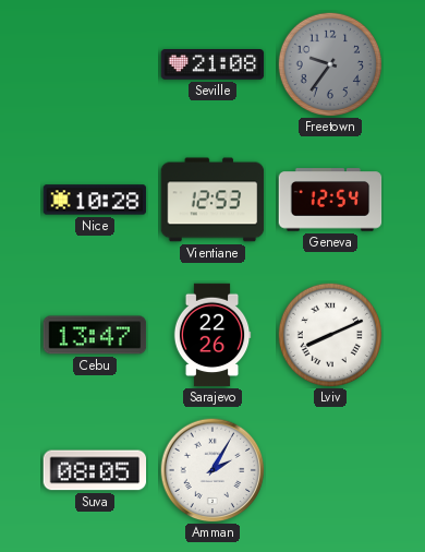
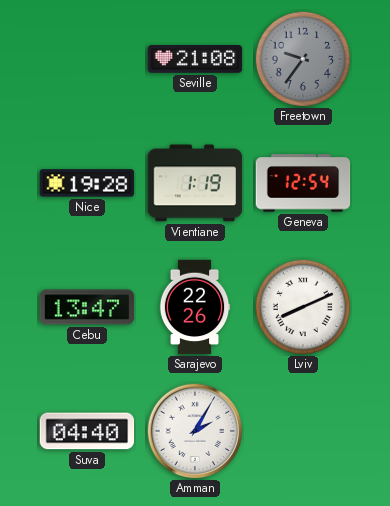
Nice: 10:28 -> 19:28
Vientiane: 12:53 -> 1:19
Suva: 08:05 -> 04:40
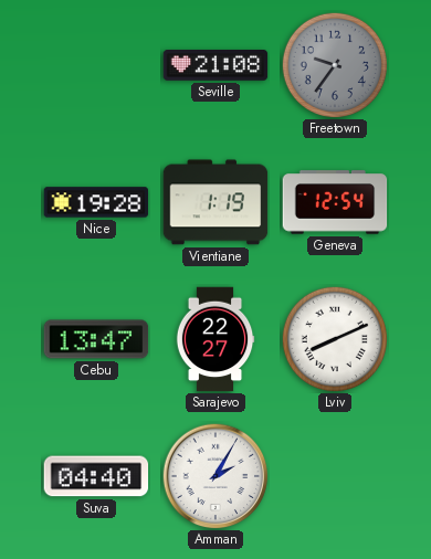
Sarajevo: 22:26 -> 22:27
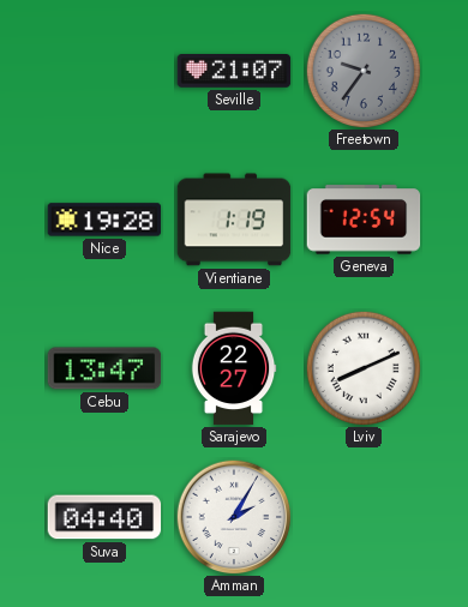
Seville: 21:08 -> 21:07
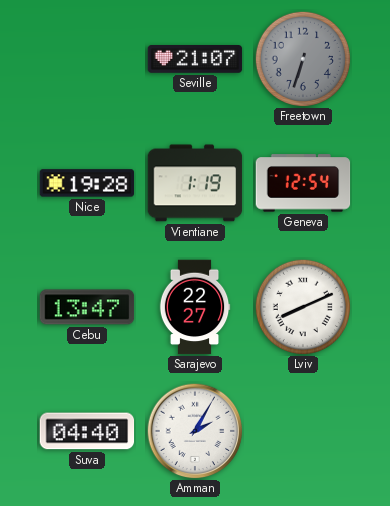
Freetown: 9:36 -> 6:33
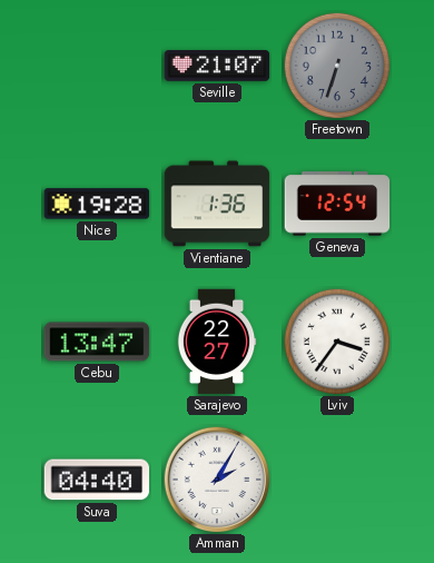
Vientiane: 1:19 -> 1:36
Lviv: 8:11 -> 3:36
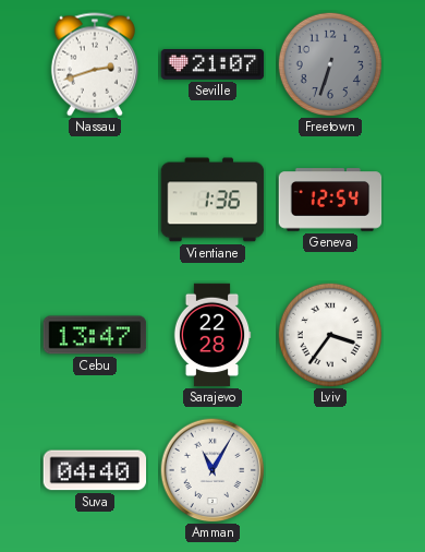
Nassau: none -> 2:42
Nice: 19:28 -> none
Sarajevo: 22:27 -> 22:28
Amman: 2:05 -> 11:05
